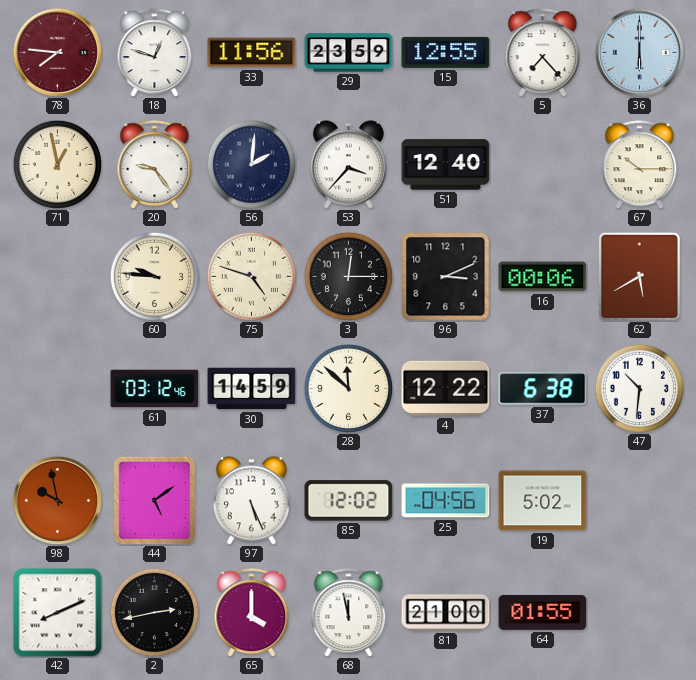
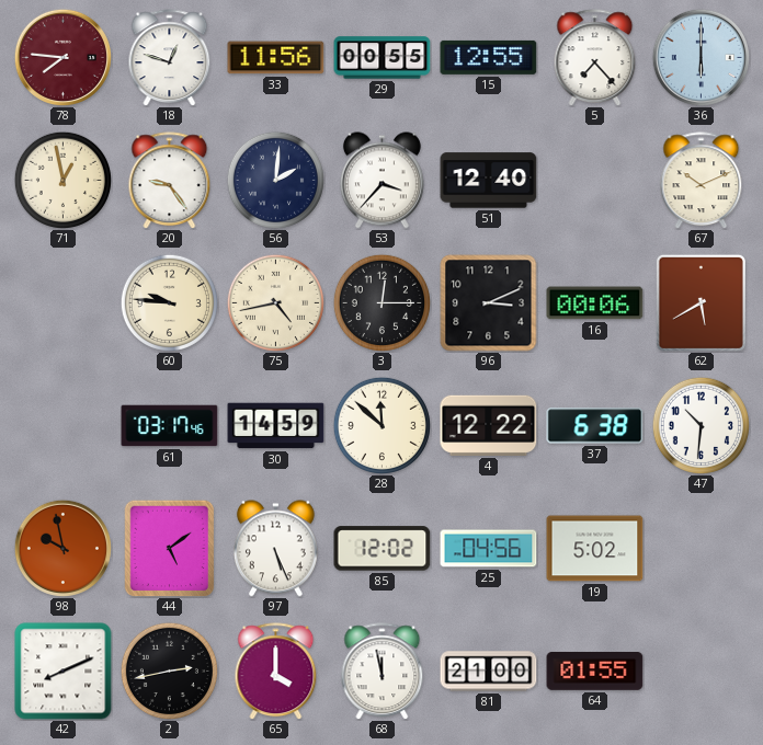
29: 23:59 -> 00:55
67: 10:15 -> 10:11
75: 4:48 -> 4:43
61: 03:12 -> 03:17
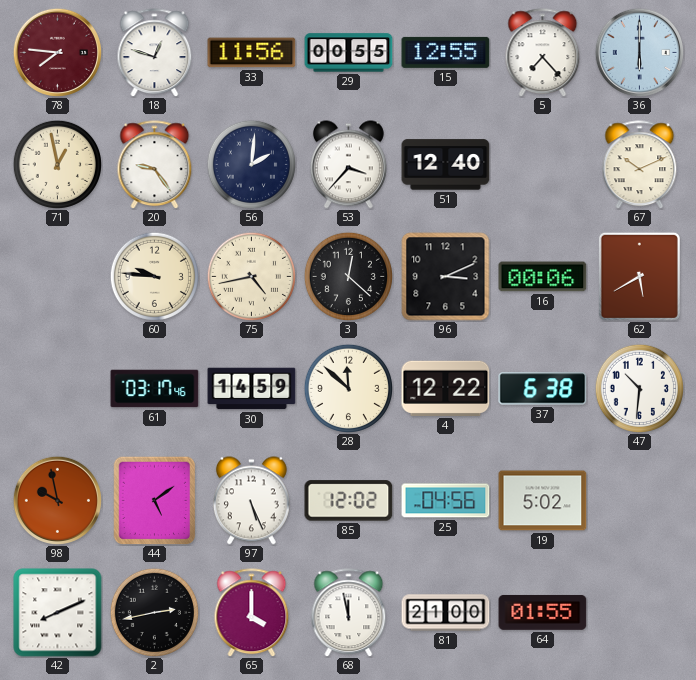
3: 12:15 -> 12:22
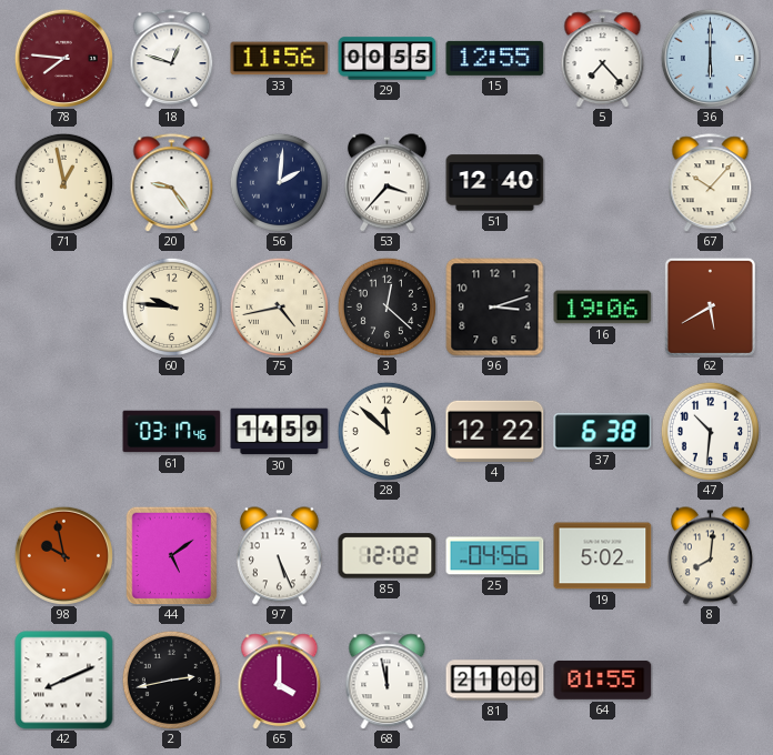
67: 10:11 -> 10:07
96: 3:11 -> 3:12
16: 00:06 -> 19:06
8: none -> 8:01
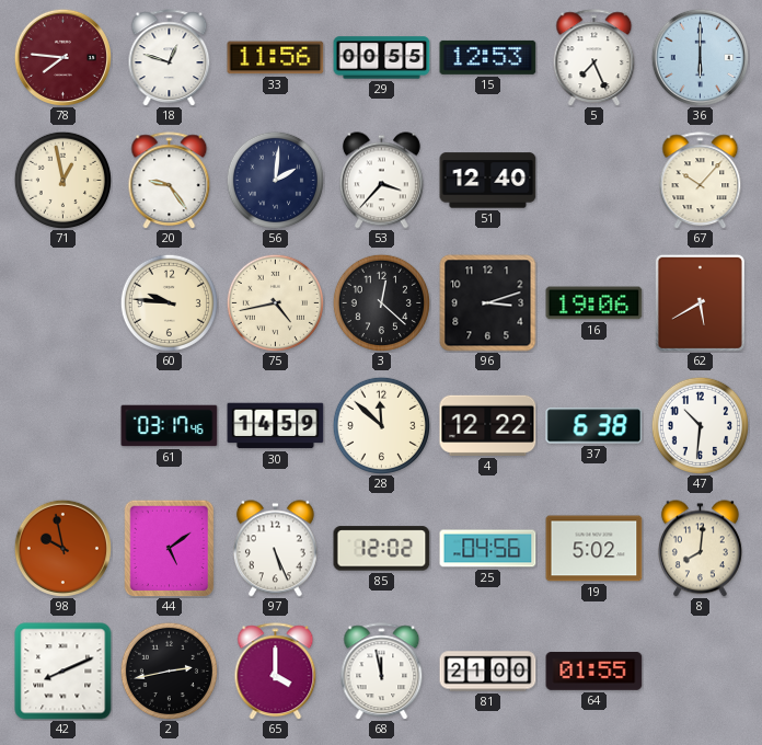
15: 12:55 -> 12:53
5: 7:23 -> 7:26
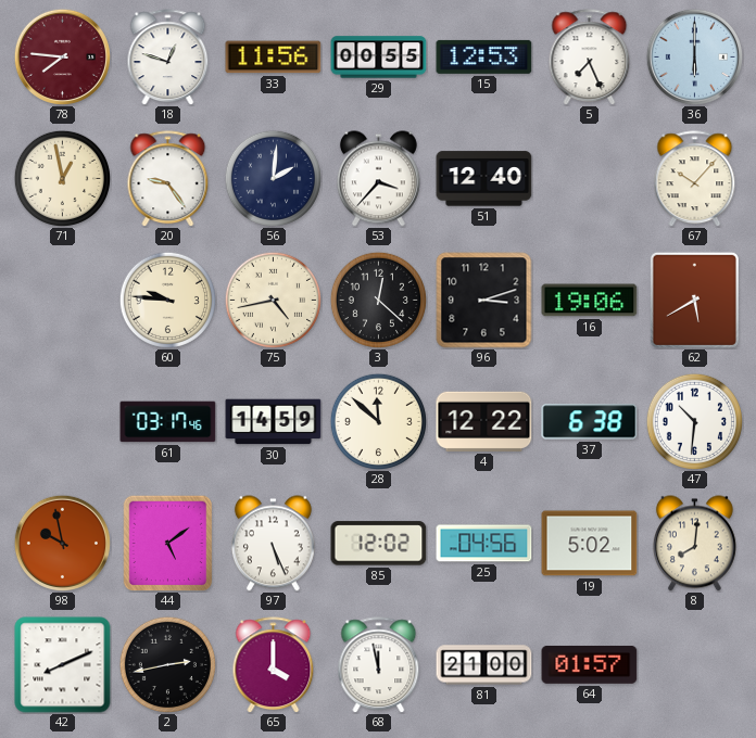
64: 01:55 -> 01:57
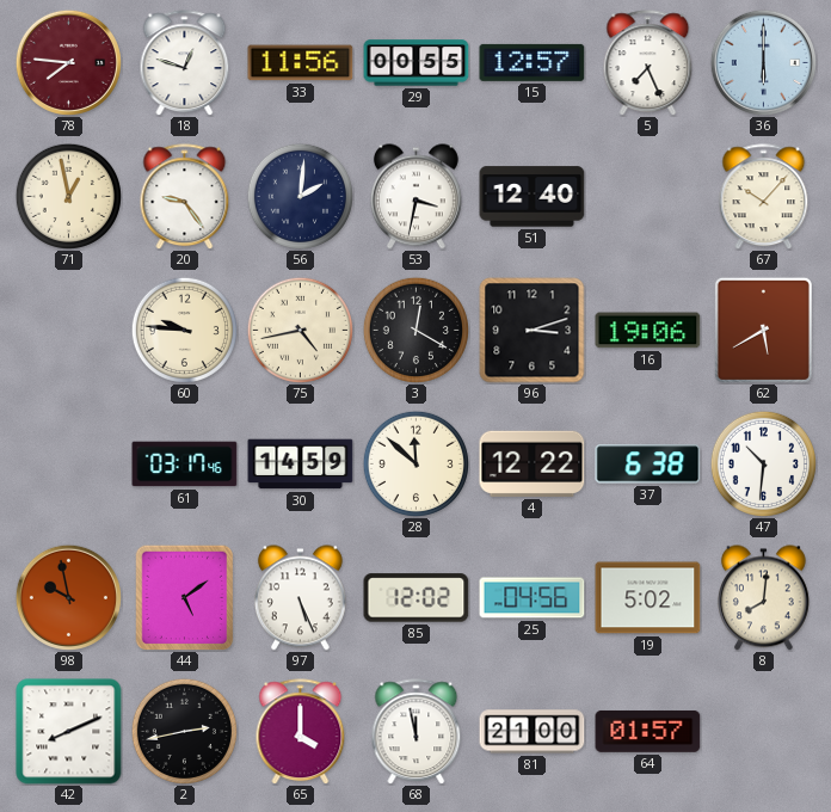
15: 12:53 -> 12:57
53: 3:37 -> 3:32
3: 12:22 -> 12:20
